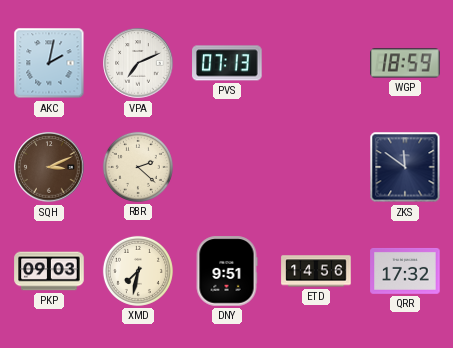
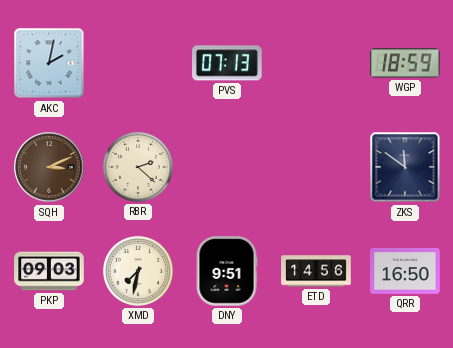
VPA: 7:11 -> none
QRR: 17:32 -> 16:50
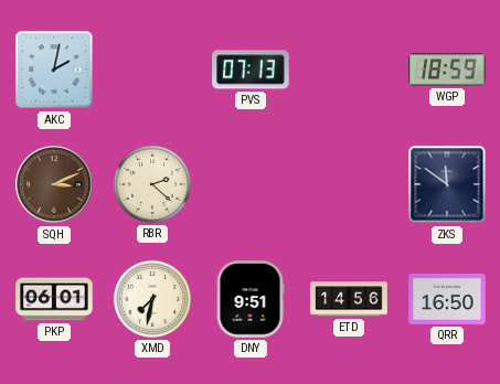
PKP: 09:03 -> 06:01
